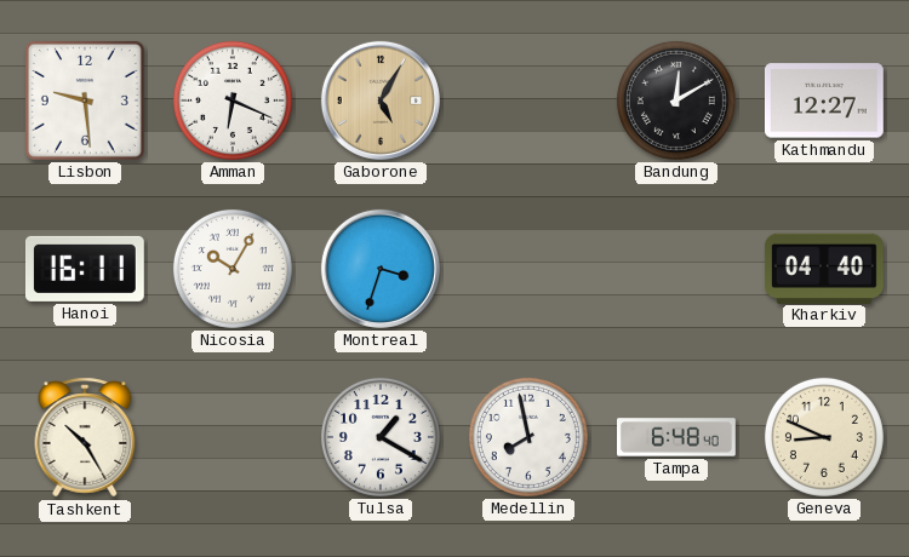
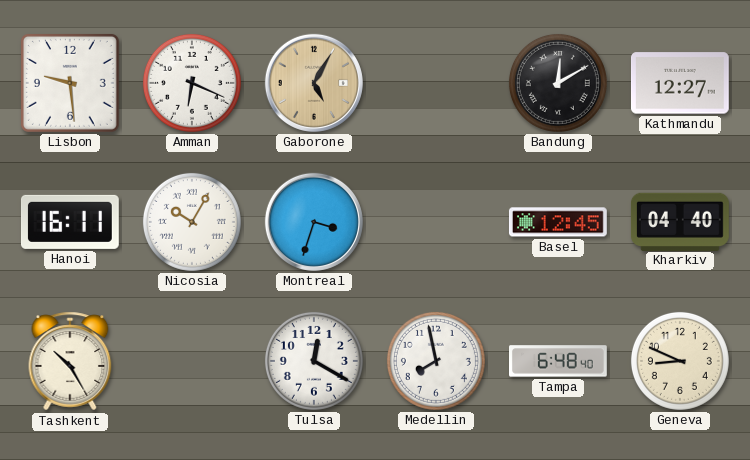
Basel: none -> 12:45
Tulsa: 1:20 -> 12:20
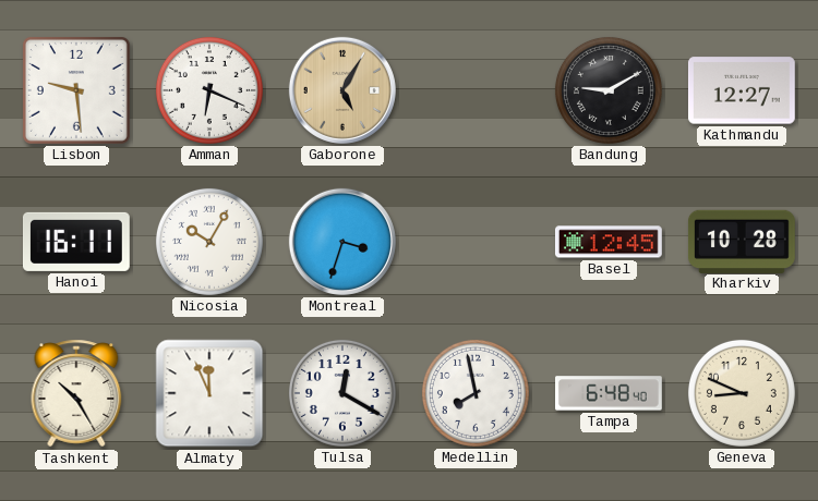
Bandung: 12:10 -> 9:10
Kharkiv: 04:40 -> 10:28
Almaty: none -> 11:56
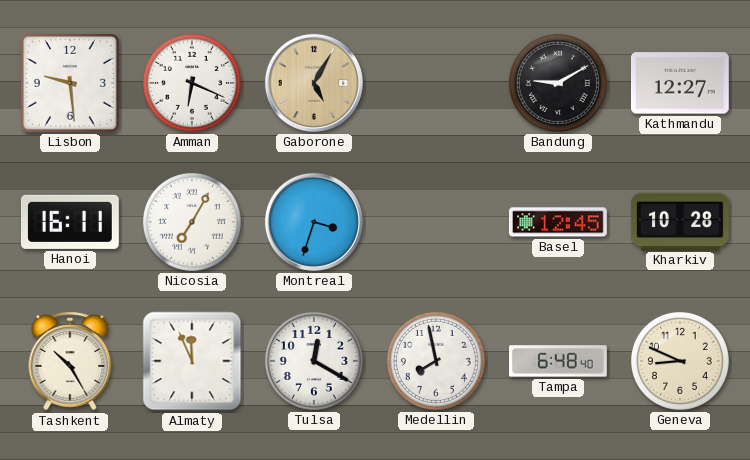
Nicosia: 10:05 -> 7:05
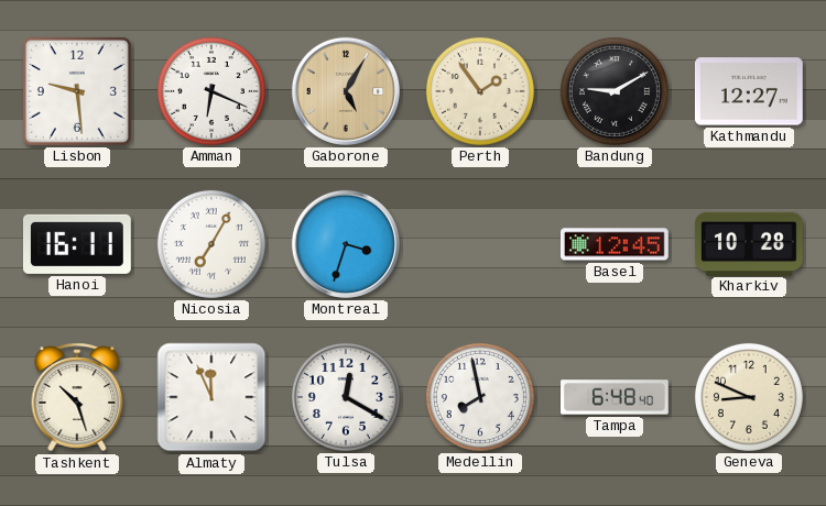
Perth: none -> 1:54
Tashkent: 10:25 -> 10:27
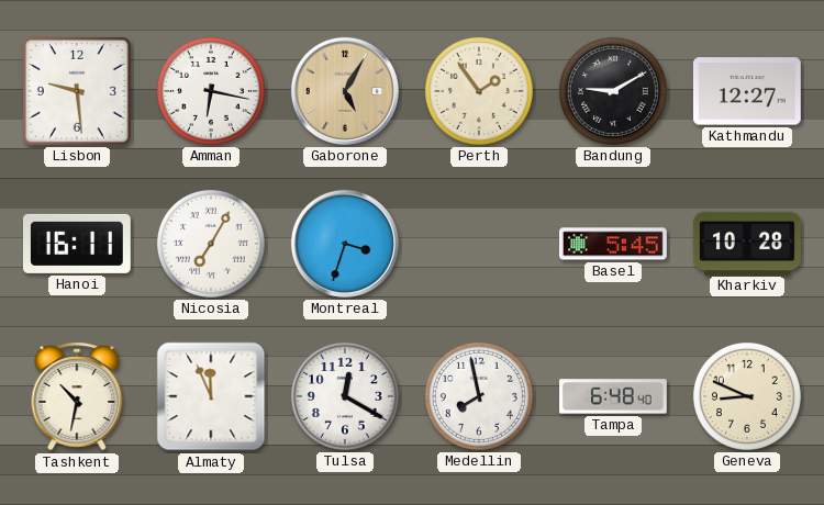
Amman: 6:19 -> 6:17
Basel: 12:45 -> 5:45
Tashkent: 10:27 -> 10:32
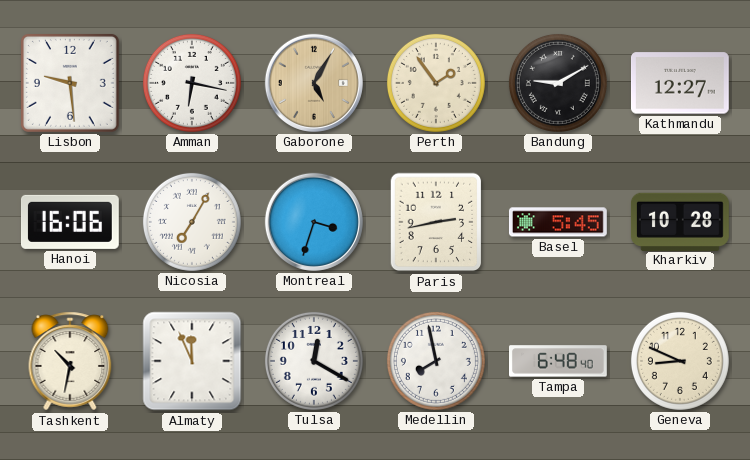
Hanoi: 16:11 -> 16:06
Paris: none -> 2:43
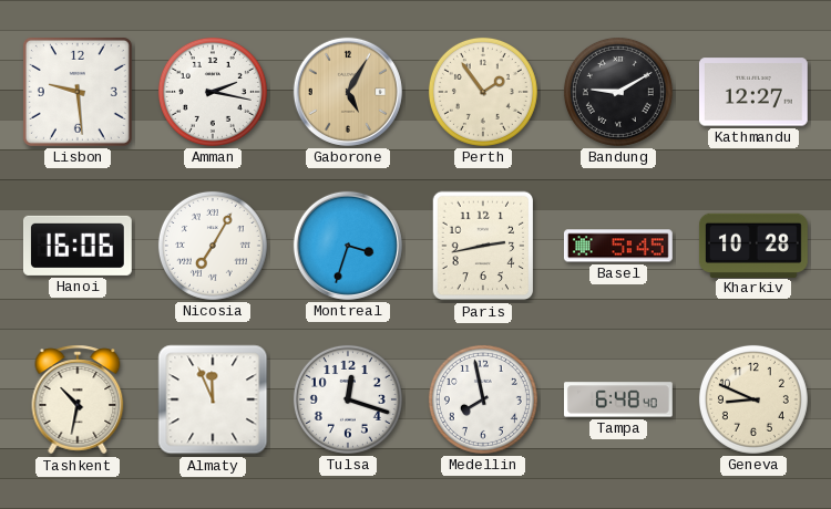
Amman: 6:17 -> 2:17
Tulsa: 12:20 -> 12:18
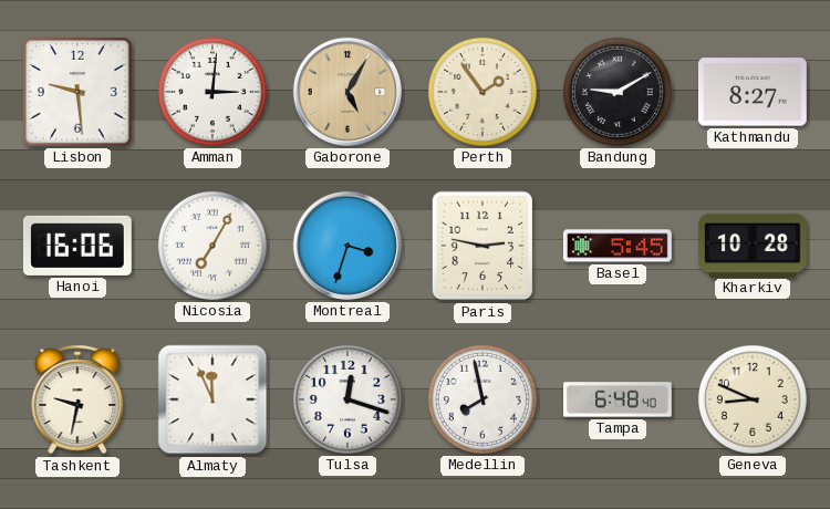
Amman: 2:17 -> 3:01
Kathmandu: 12:27 -> 8:27
Paris: 2:43 -> 2:47
Tashkent: 10:32 -> 9:32
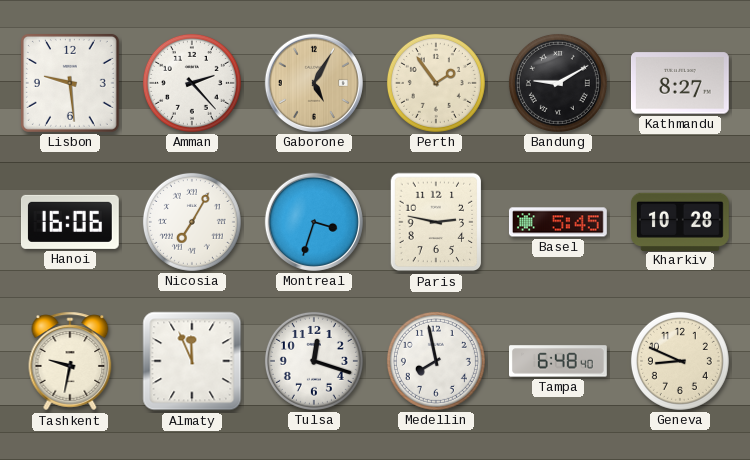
Amman: 3:01 -> 2:23
